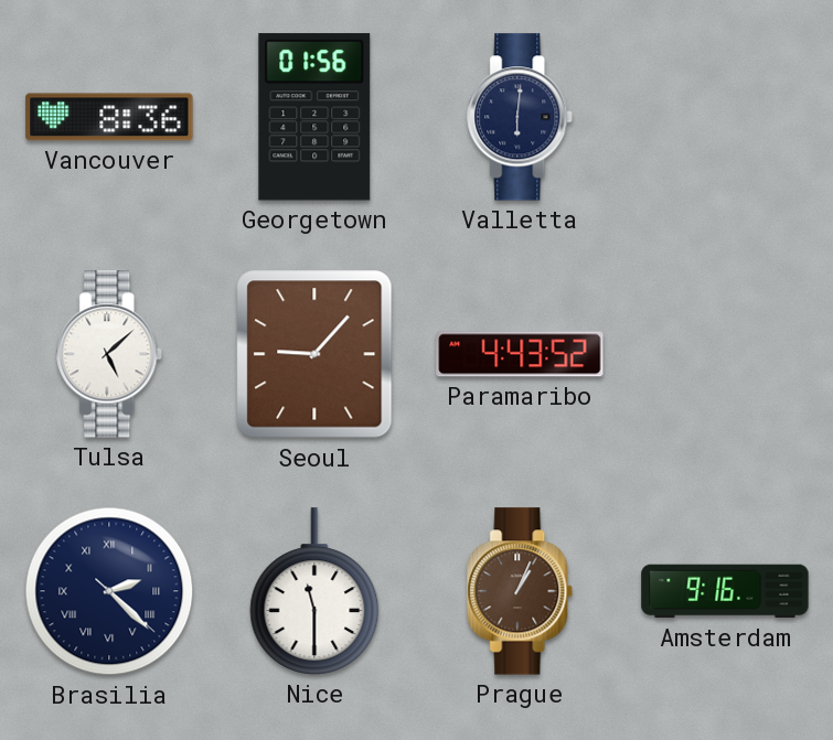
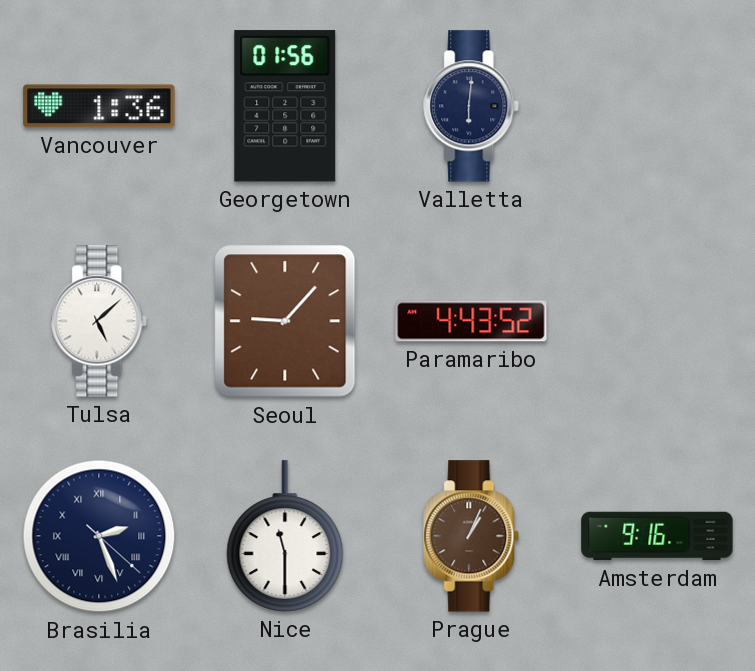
Vancouver: 8:36 -> 1:36
Brasilia: 2:22 -> 2:26
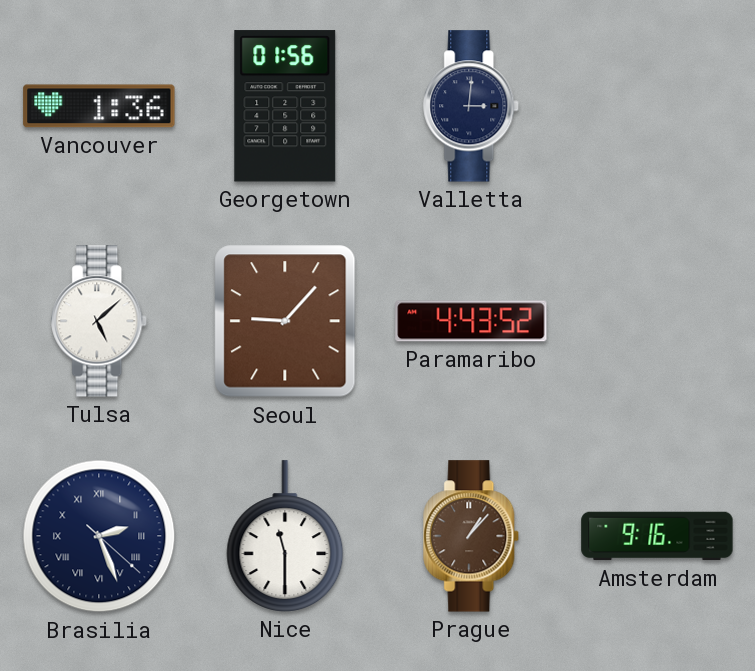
Valletta: 6:01 -> 3:01
Prague: 1:04 -> 1:07
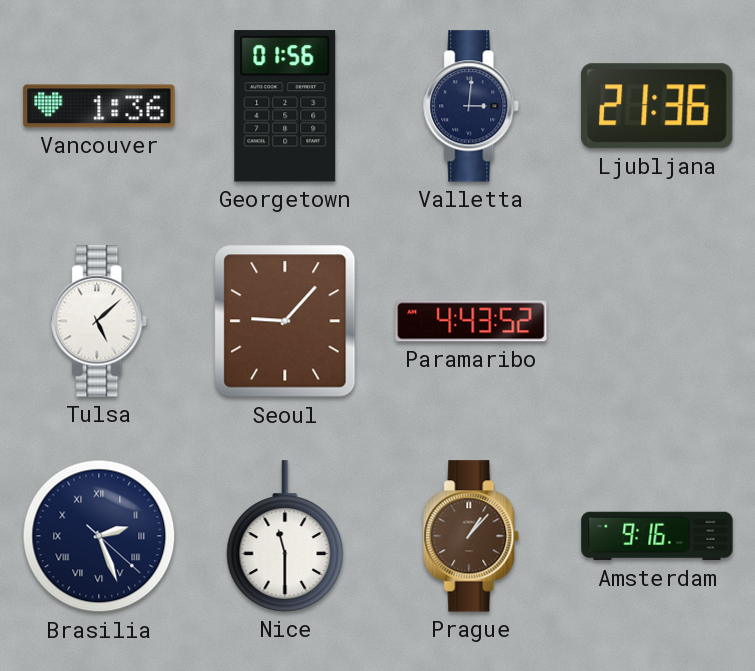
Ljubljana: none -> 21:36
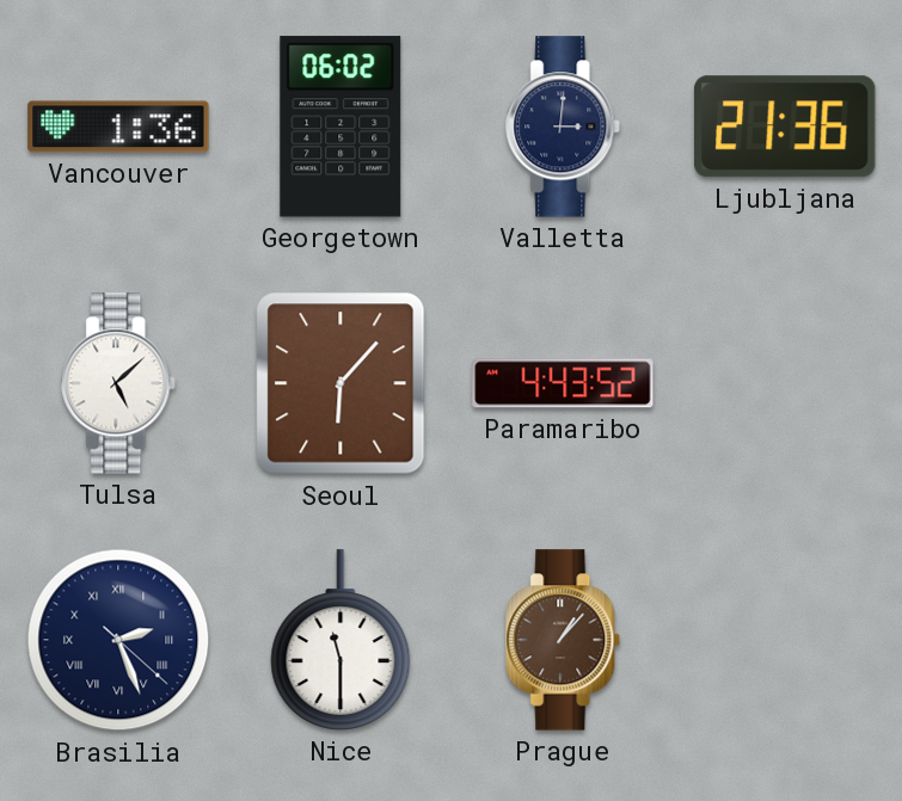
Georgetown: 01:56 -> 06:02
Seoul: 9:07 -> 6:07
Amsterdam: 9:16 -> none
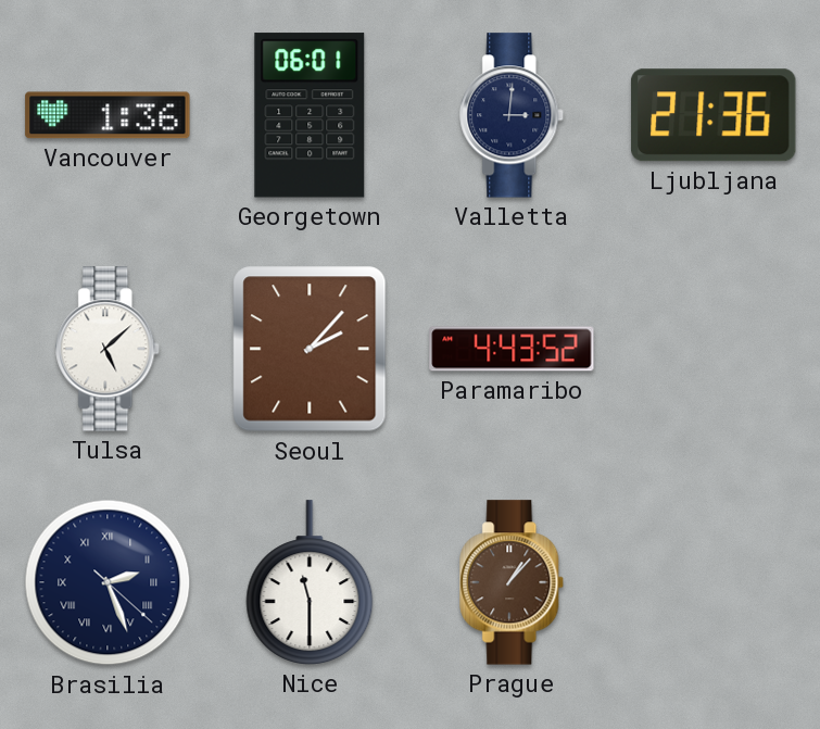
Georgetown: 06:02 -> 06:01
Seoul: 6:07 -> 2:07
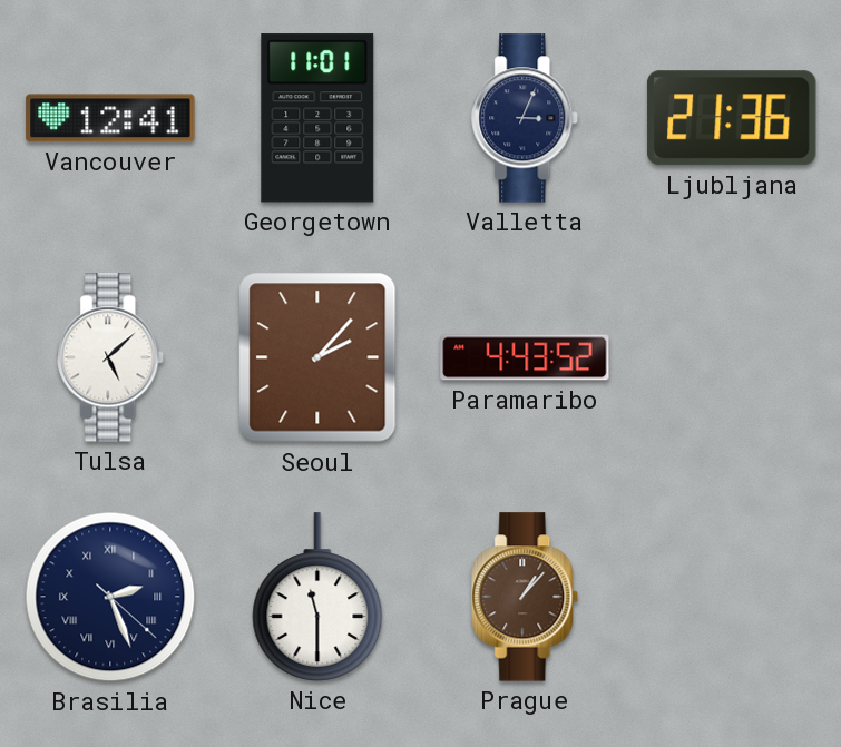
Vancouver: 1:36 -> 12:41
Georgetown: 06:01 -> 11:01
Valletta: 3:01 -> 3:04
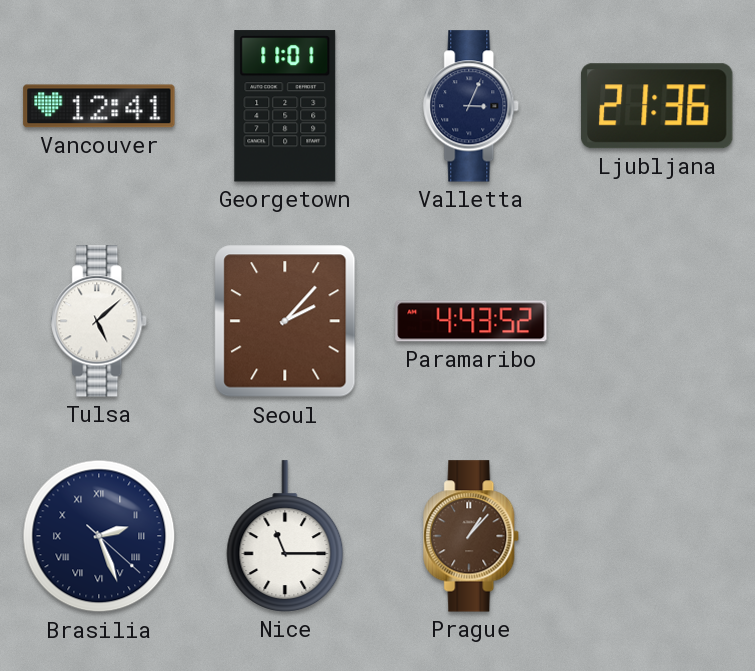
Nice: 11:30 -> 11:15
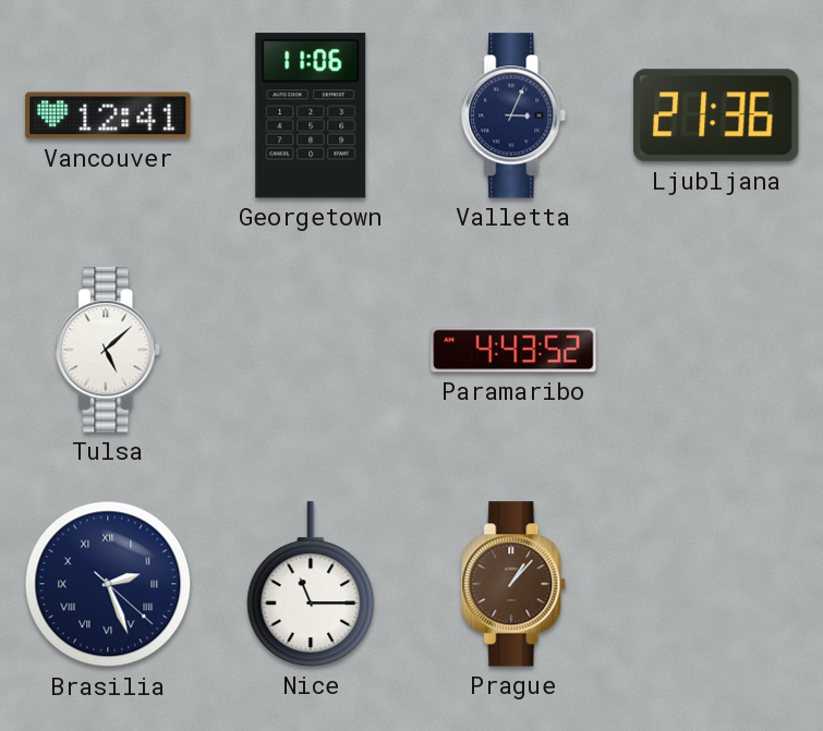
Georgetown: 11:01 -> 11:06
Seoul: 2:07 -> none
